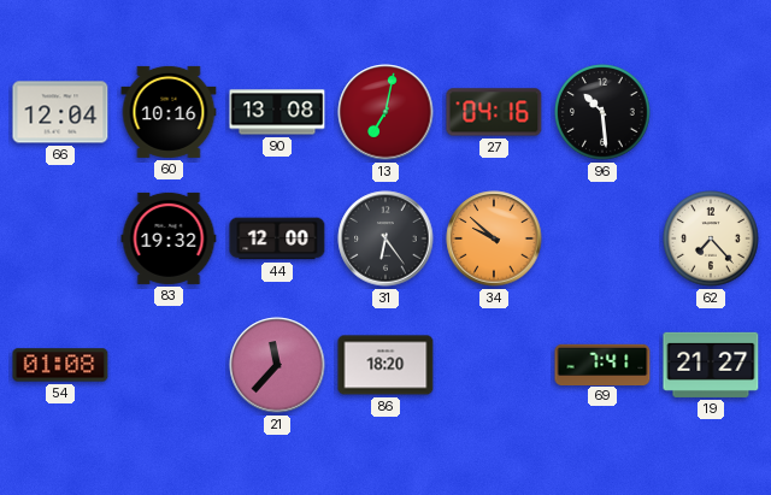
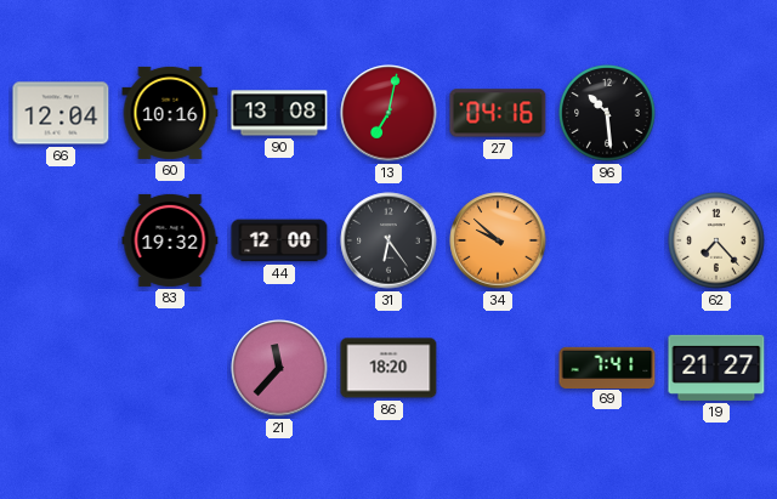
54: 01:08 -> none
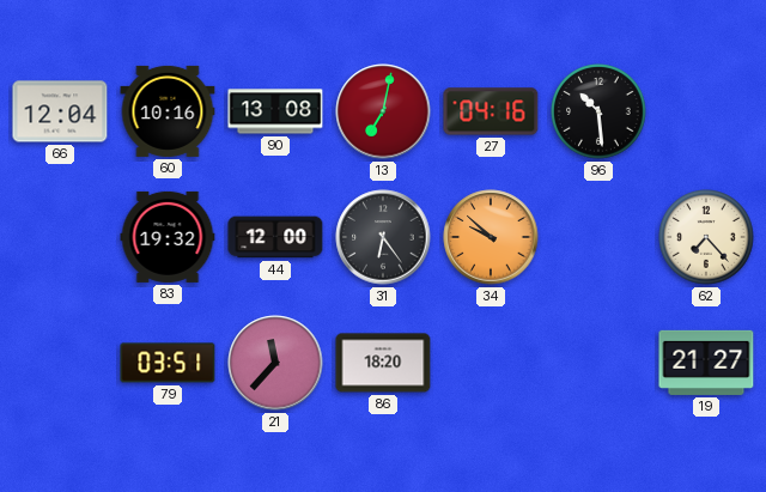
79: none -> 03:51
69: 7:41 -> none
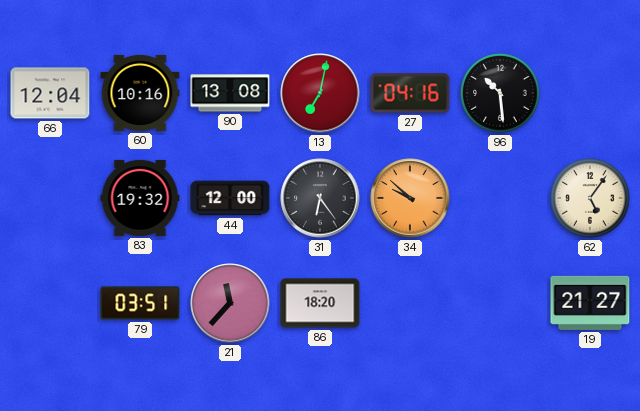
62: 7:23 -> 5:06
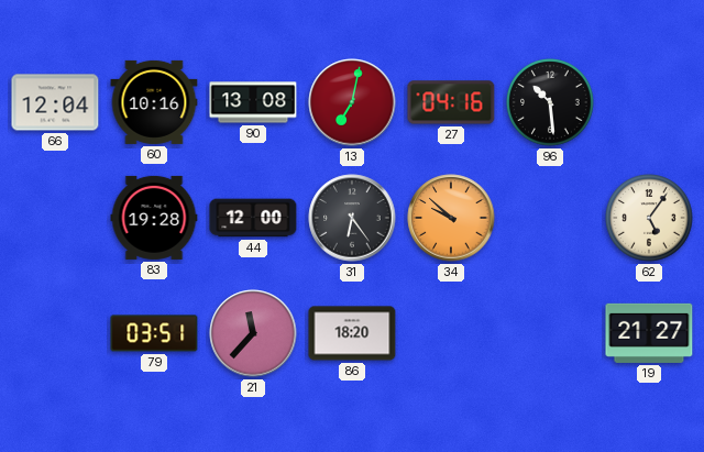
83: 19:32 -> 19:28
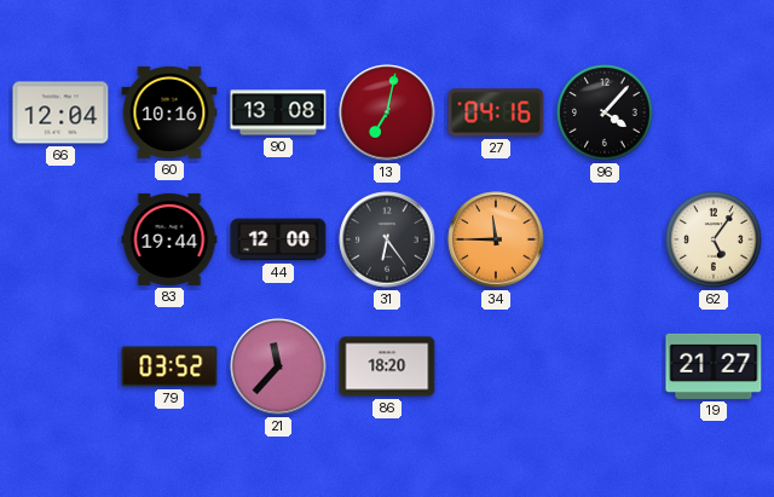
96: 10:29 -> 4:07
83: 19:28 -> 19:44
34: 9:52 -> 11:45
79: 03:51 -> 03:52
